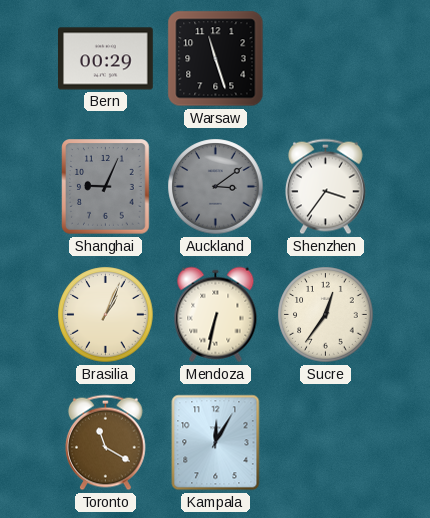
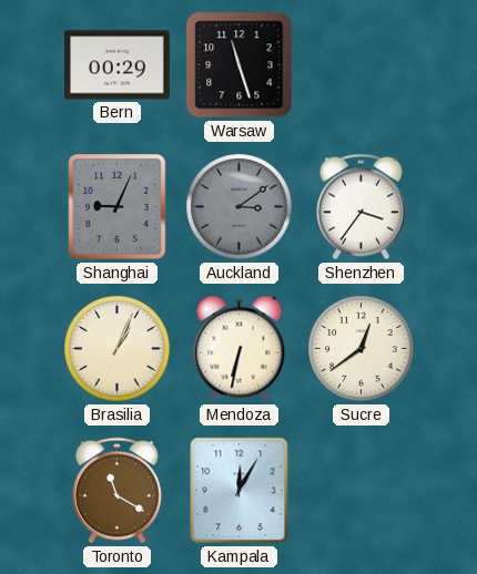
Sucre: 12:36 -> 12:39
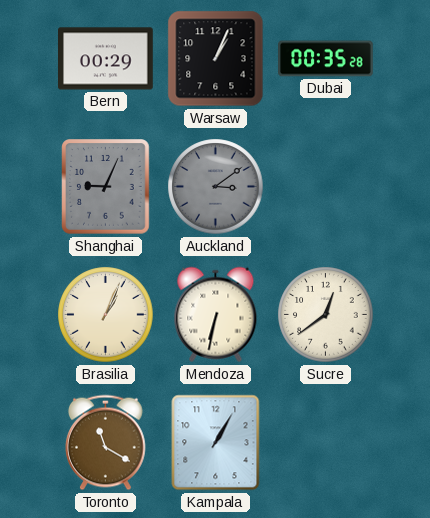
Warsaw: 11:27 -> 1:04
Dubai: none -> 00:35
Shenzhen: 3:36 -> none
Kampala: 12:05 -> 1:05
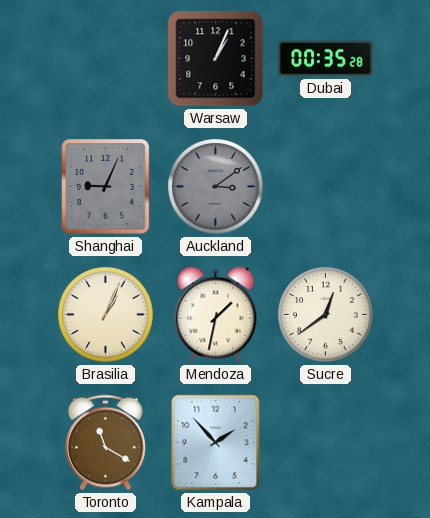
Bern: 00:29 -> none
Mendoza: 6:32 -> 1:32
Kampala: 1:05 -> 1:53
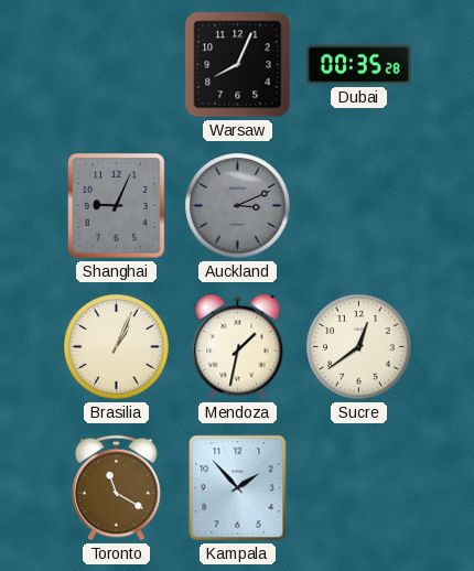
Warsaw: 1:04 -> 8:04
Auckland: 3:09 -> 3:11
